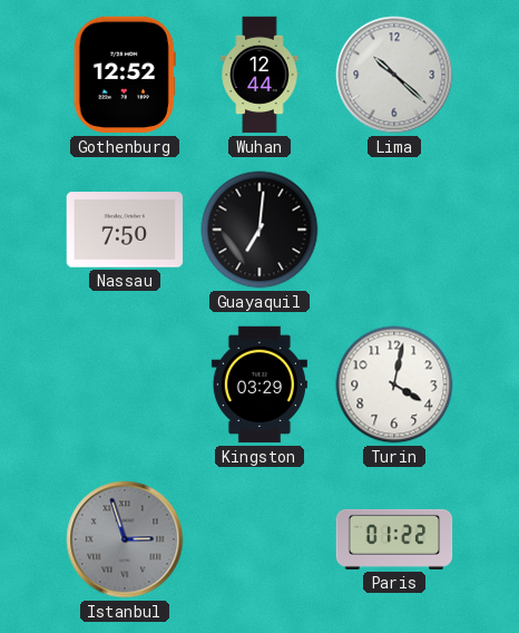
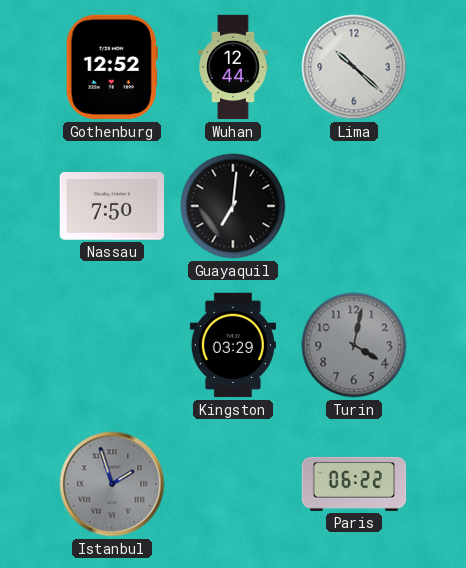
Turin dial: white -> grey
Istanbul: 2:57 -> 1:57
Paris: 01:22 -> 06:22
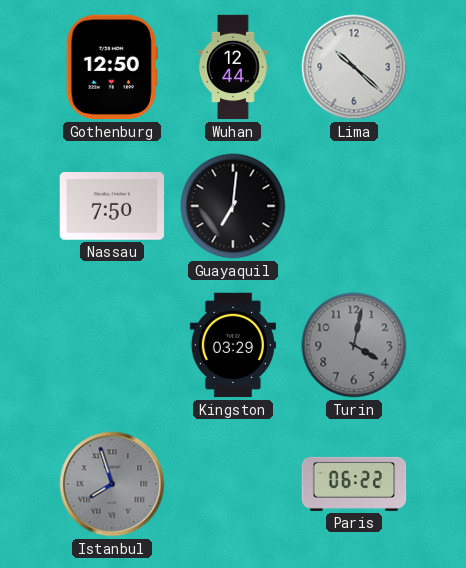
Gothenburg: 12:52 -> 12:50
Istanbul: 1:57 -> 7:57
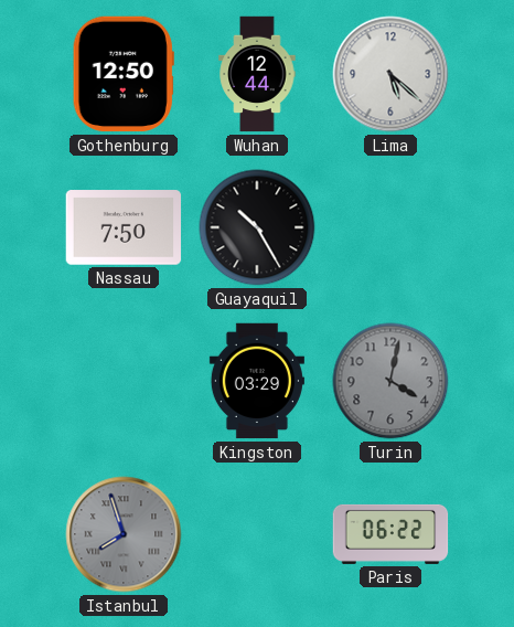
Lima: 10:22 -> 5:22
Guayaquil: 7:01 -> 10:25
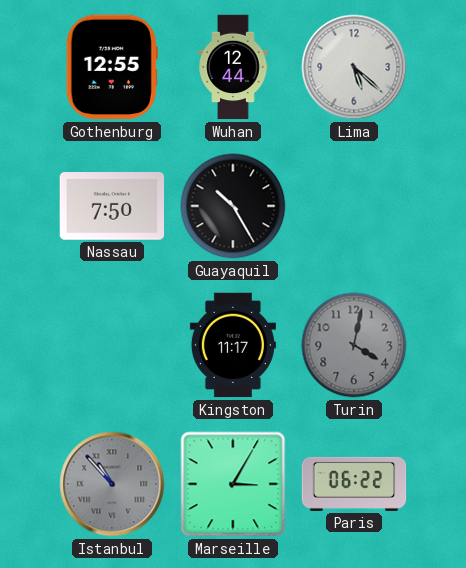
Gothenburg: 12:50 -> 12:55
Kingston: 03:29 -> 11:17
Istanbul: 7:57 -> 10:53
Marseille: none -> 3:05
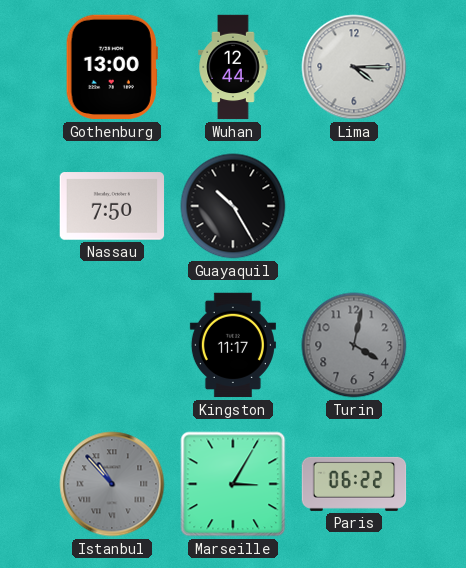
Gothenburg: 12:55 -> 13:00
Lima: 5:22 -> 4:15
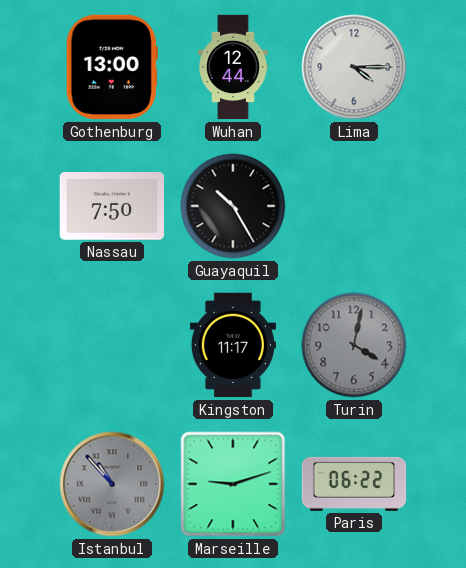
Marseille: 3:05 -> 9:12
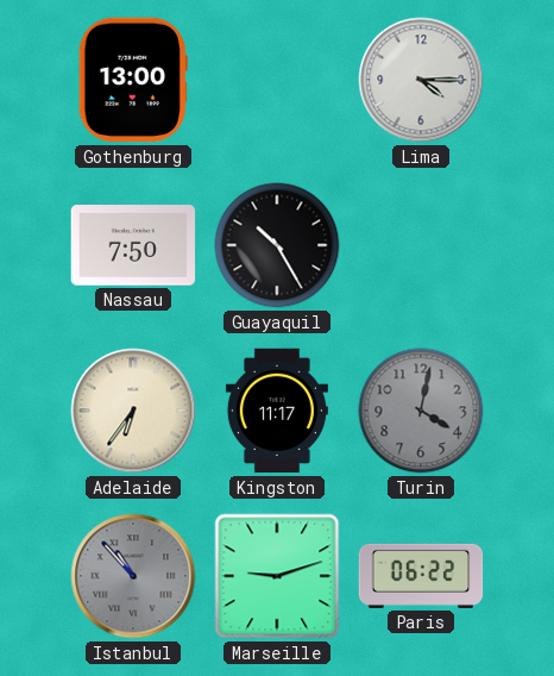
Wuhan: 12:44 -> none
Adelaide: none -> 6:36
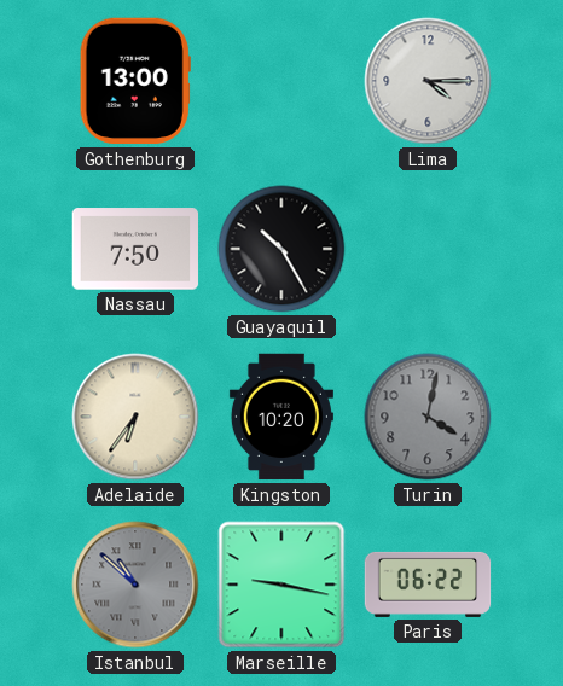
Kingston: 11:17 -> 10:20
Istanbul: 10:53 -> 10:52
Marseille: 9:12 -> 9:17
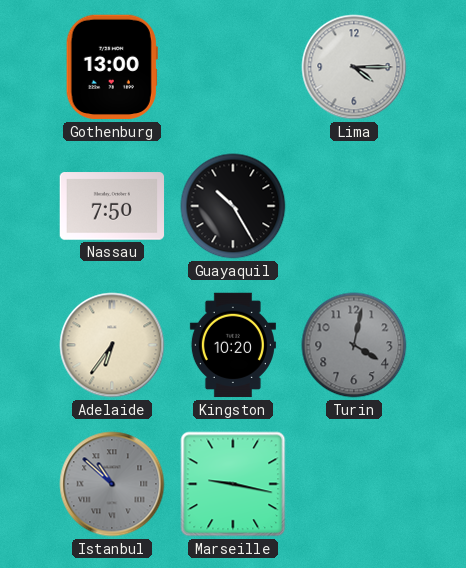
Paris: 06:22 -> none
